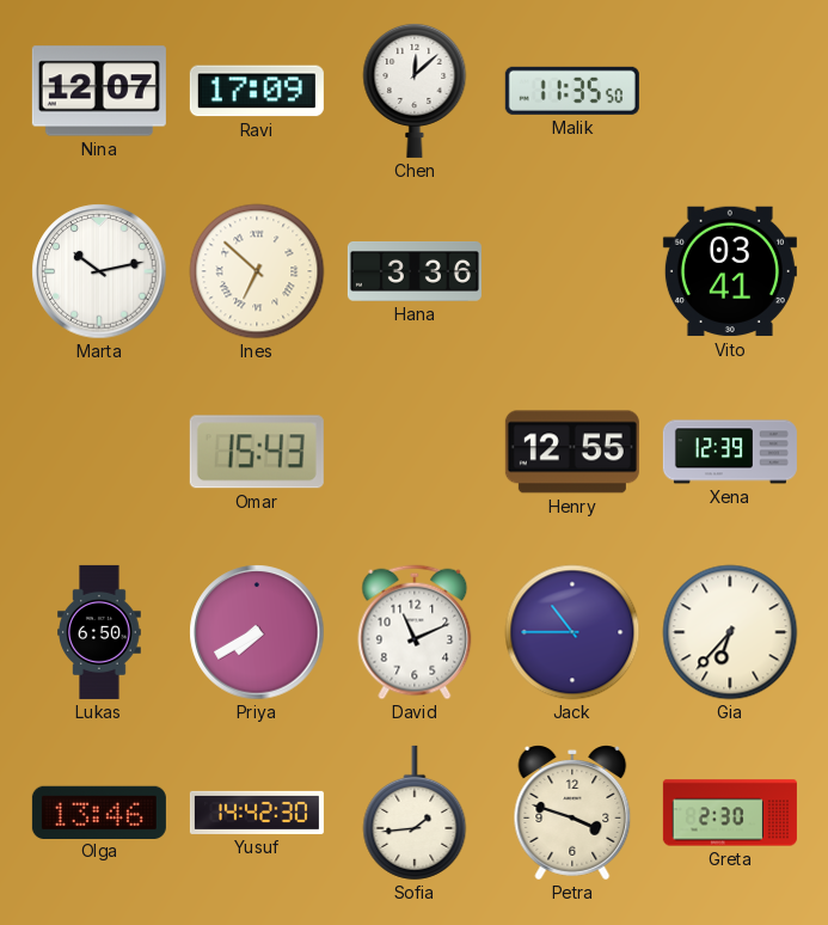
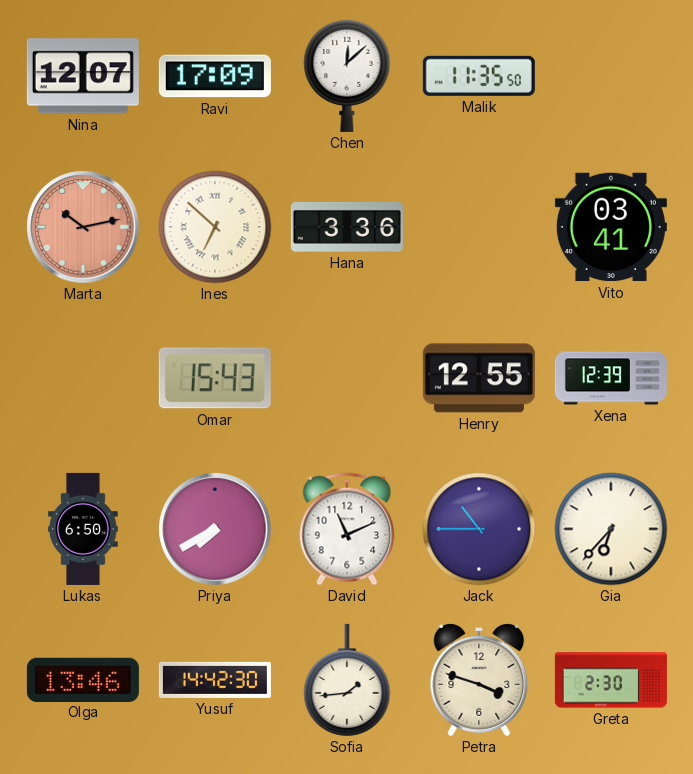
Marta dial: white -> salmon
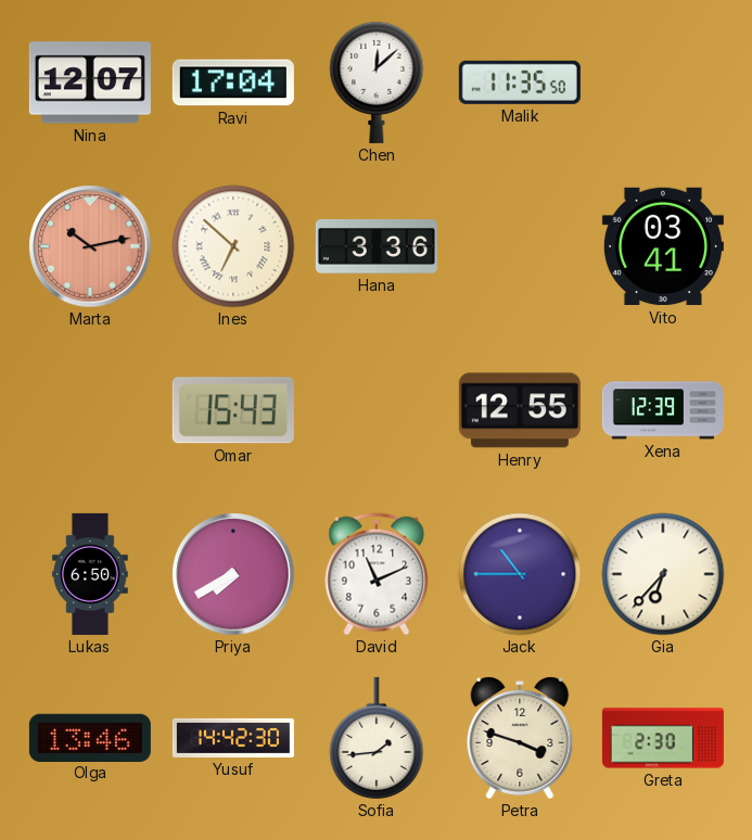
Ravi: 17:09 -> 17:04
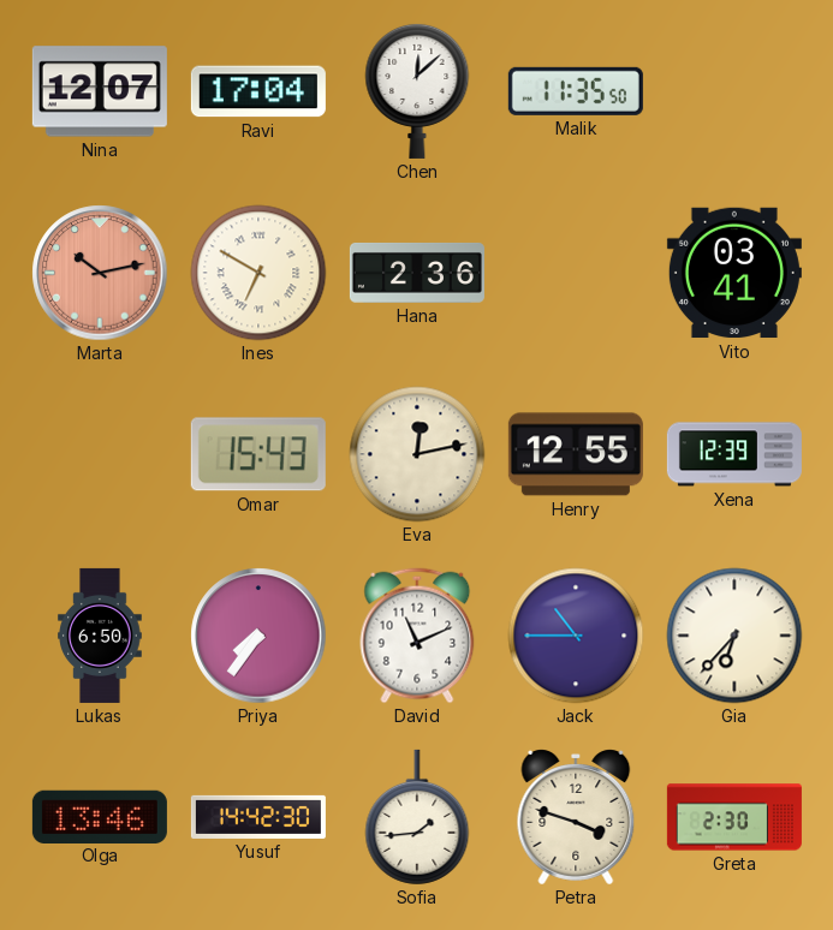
Ines: 6:52 -> 6:50
Hana: 3:36 -> 2:36
Eva: none -> 12:13
Priya: 7:40 -> 7:36
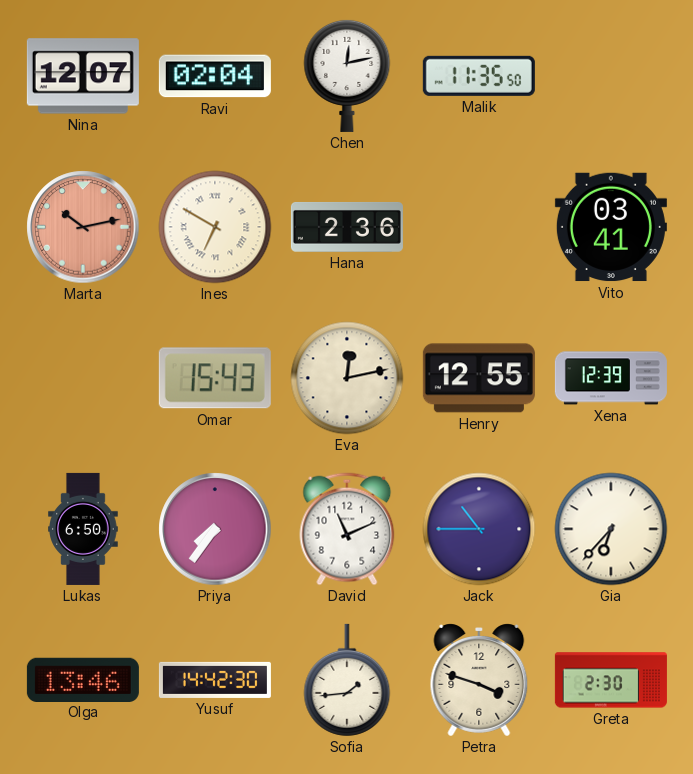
Ravi: 17:04 -> 02:04
Chen: 12:08 -> 12:13
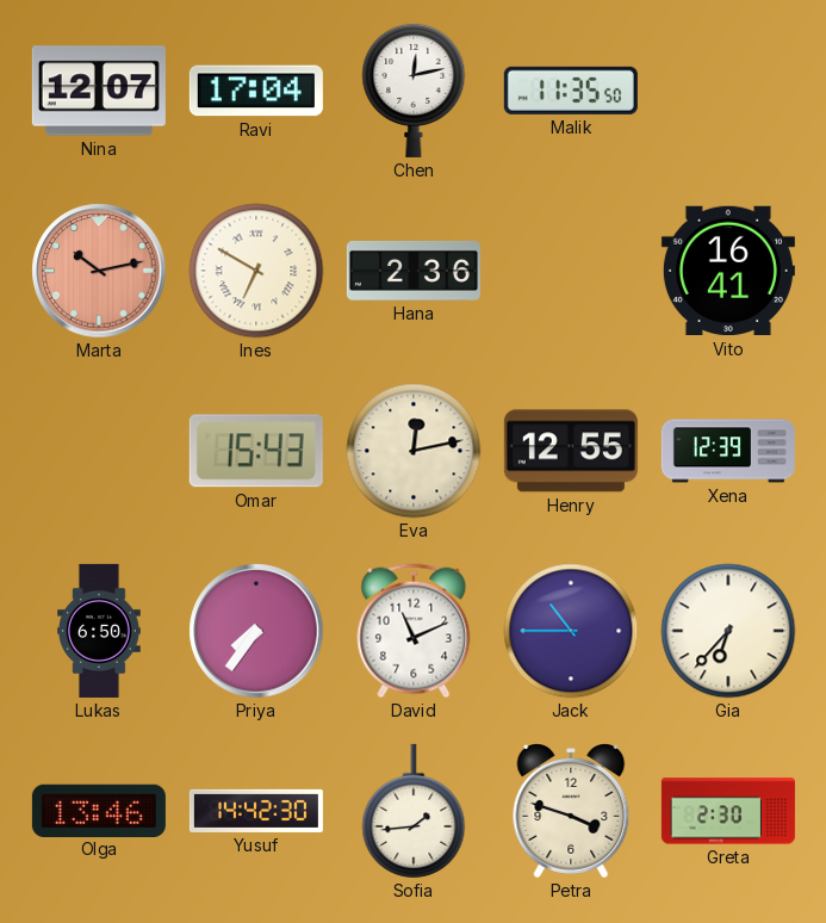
Ravi: 02:04 -> 17:04
Vito: 03:41 -> 16:41
